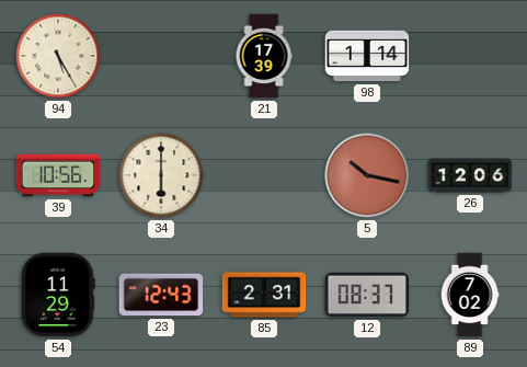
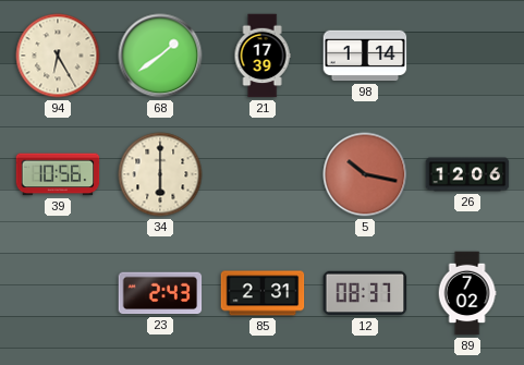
94: 5:25 -> 6:25
68: none -> 1:39
54: 11:29 -> none
23: 12:43 -> 2:43
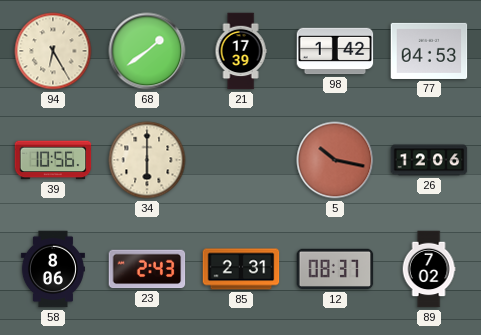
98: 1:14 -> 1:42
77: none -> 04:53
58: none -> 8:06
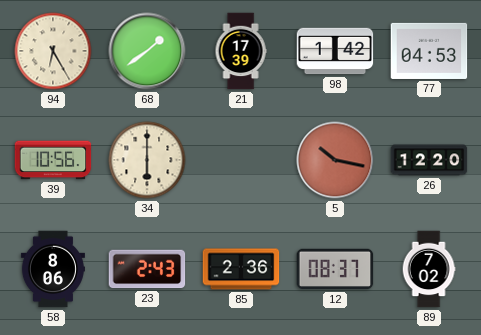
26: 12:06 -> 12:20
85: 2:31 -> 2:36
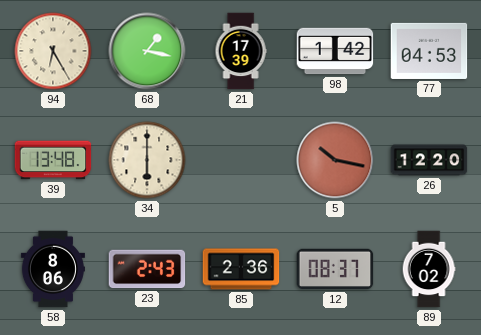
68: 1:39 -> 1:17
39: 10:56 -> 13:48
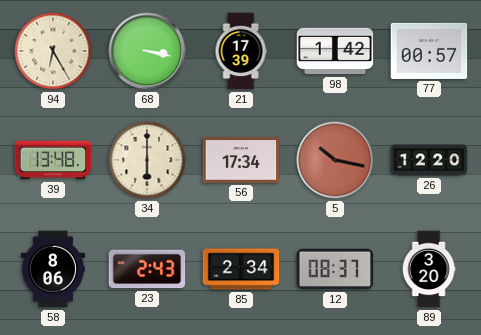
68: 1:17 -> 3:17
77: 04:53 -> 00:57
56: none -> 17:34
85: 2:36 -> 2:34
89: 7:02 -> 3:20
